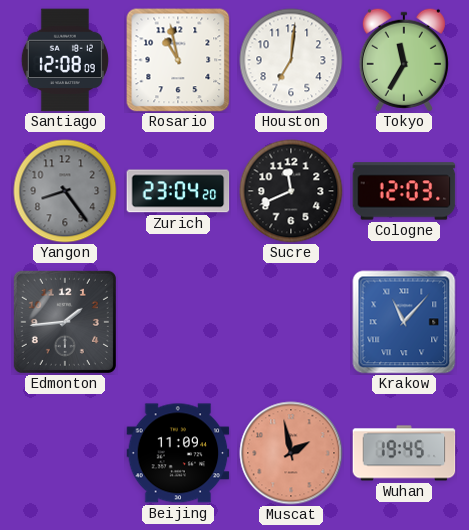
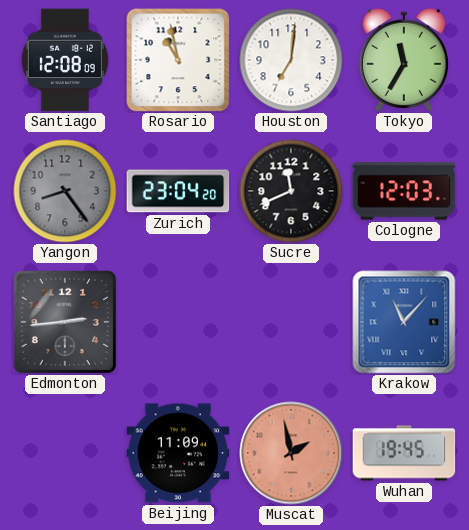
Edmonton: 1:44 -> 2:44
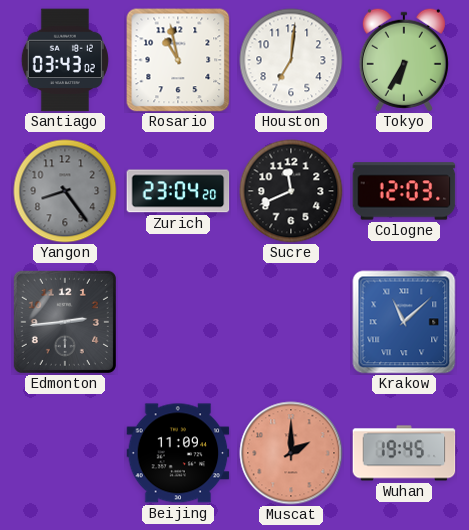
Santiago: 12:08 -> 03:43
Tokyo: 11:35 -> 6:35
Krakow: 11:07 -> 11:08
Muscat: 1:58 -> 2:00
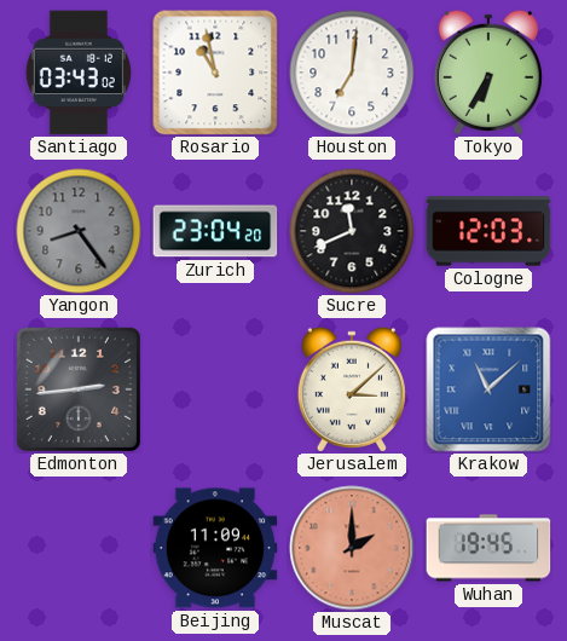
Jerusalem: none -> 3:08
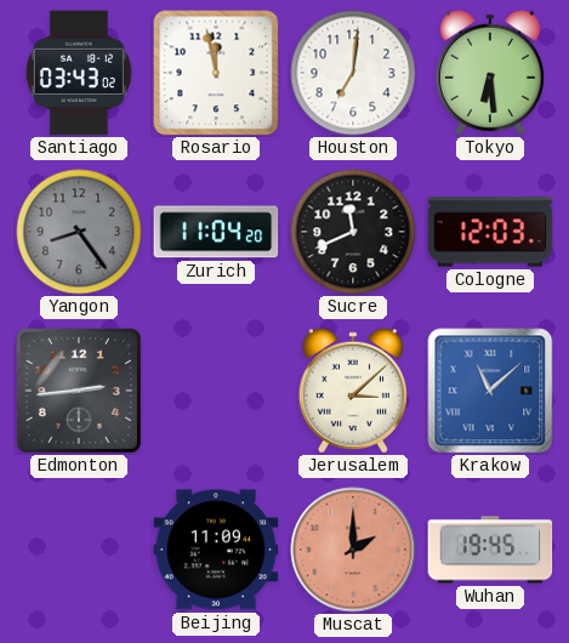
Rosario: 10:58 -> 11:58
Tokyo: 6:35 -> 6:29
Zurich: 23:04 -> 11:04
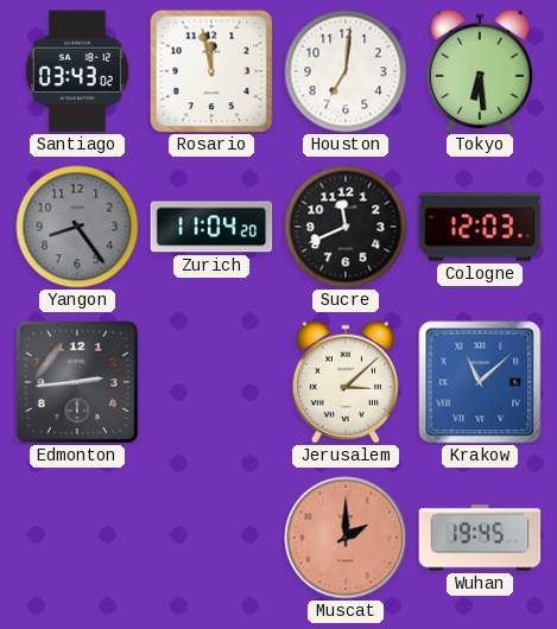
Beijing: 11:09 -> none
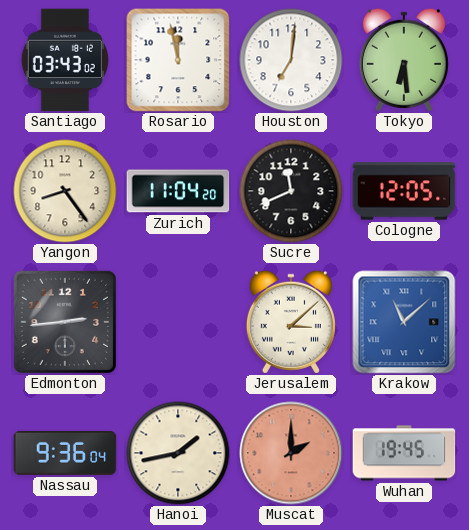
Yangon dial: grey -> cream
Cologne: 12:03 -> 12:05
Nassau: none -> 9:36
Hanoi: none -> 1:43
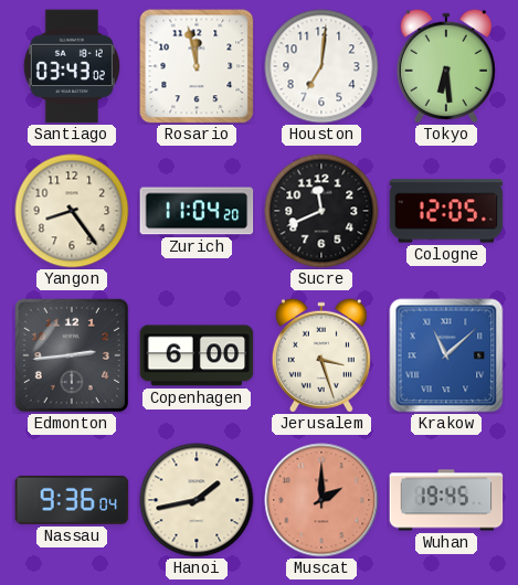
Copenhagen: none -> 6:00
Jerusalem: 3:08 -> 3:27
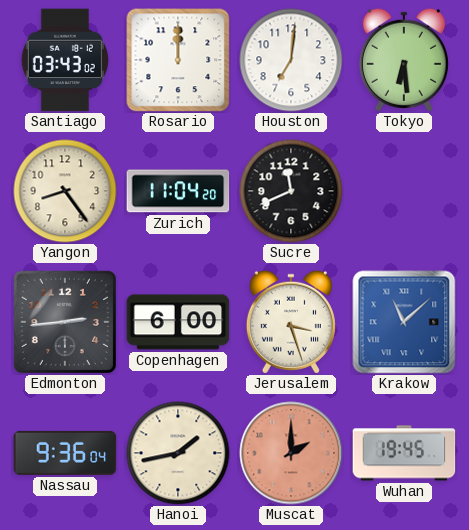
Rosario: 11:58 -> 12:00
Cologne: 12:05 -> none
